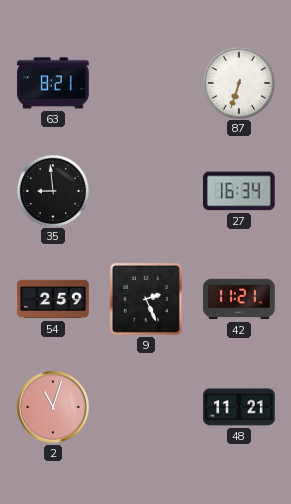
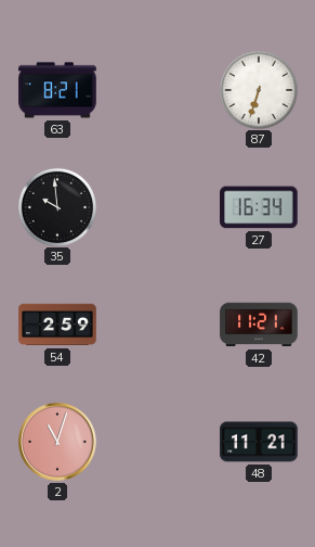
35: 8:59 -> 9:59
9: 2:26 -> none
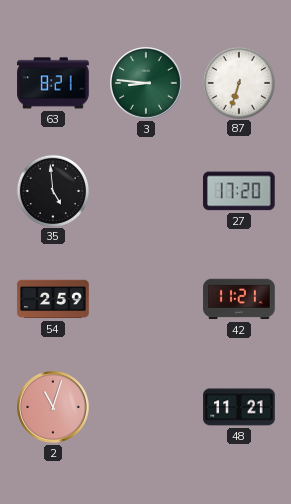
3: none -> 8:46
35: 9:59 -> 4:59
27: 16:34 -> 17:20
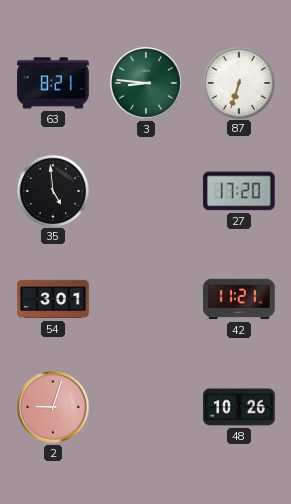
54: 2:59 -> 3:01
2: 11:03 -> 9:03
48: 11:21 -> 10:26
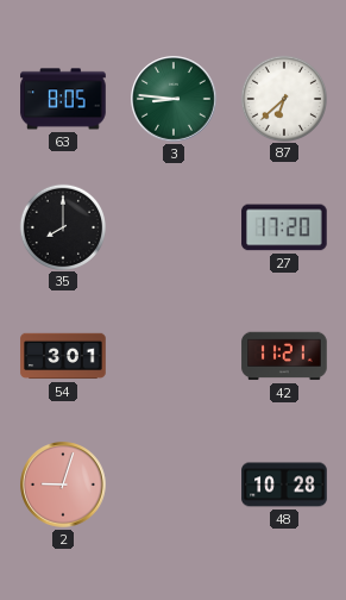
63: 8:21 -> 8:05
87: 6:33 -> 6:38
35: 4:59 -> 8:00
48: 10:26 -> 10:28
